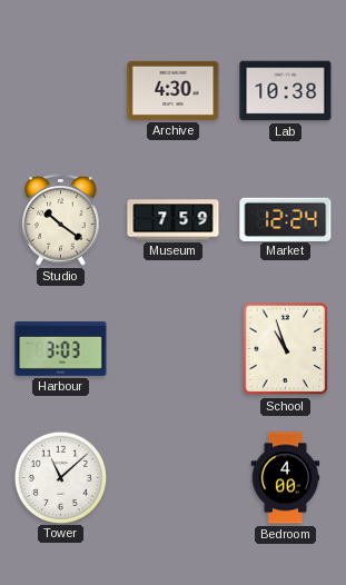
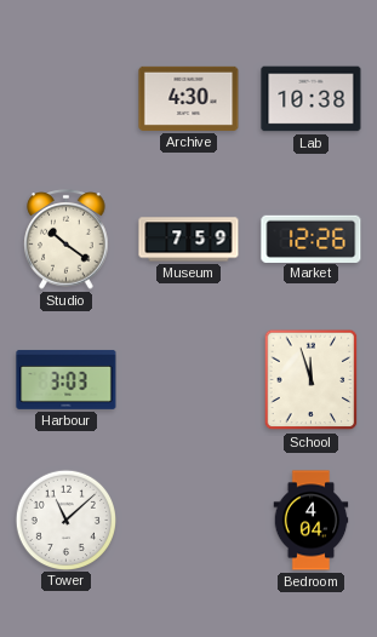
Market: 12:24 -> 12:26
School: 10:57 -> 11:57
Bedroom: 4:00 -> 4:04
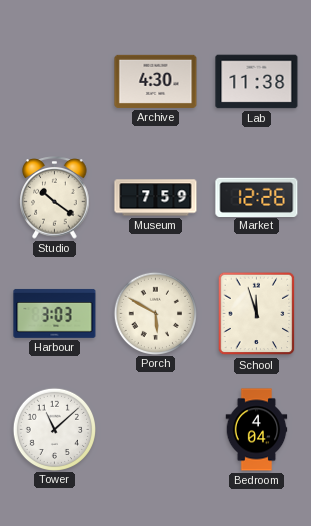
Lab: 10:38 -> 11:38
Porch: none -> 5:50
